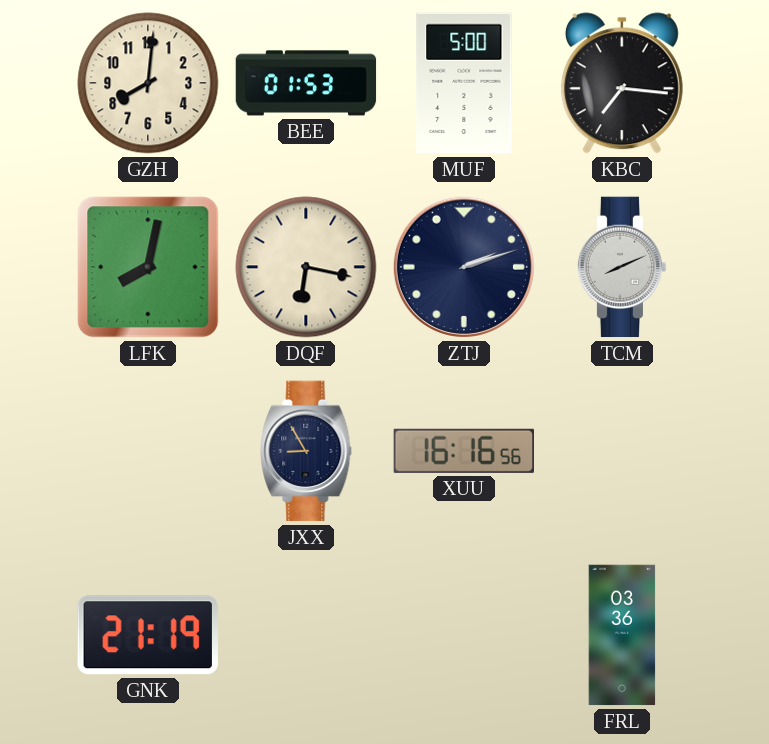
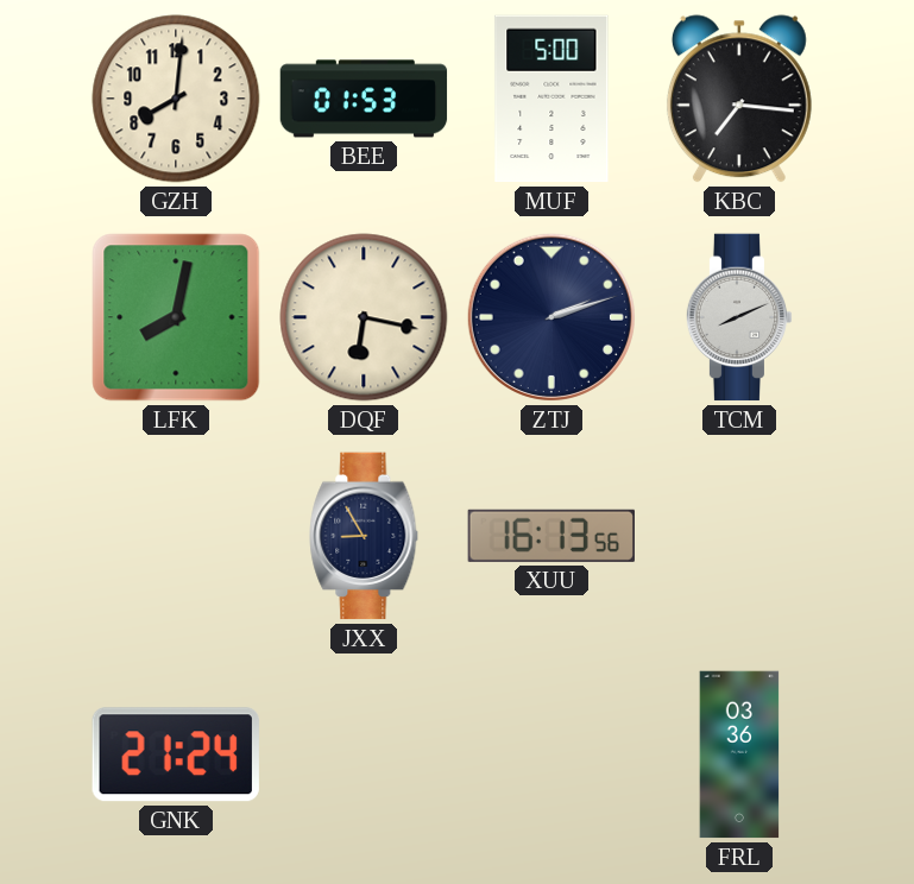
XUU: 16:16 -> 16:13
GNK: 21:19 -> 21:24
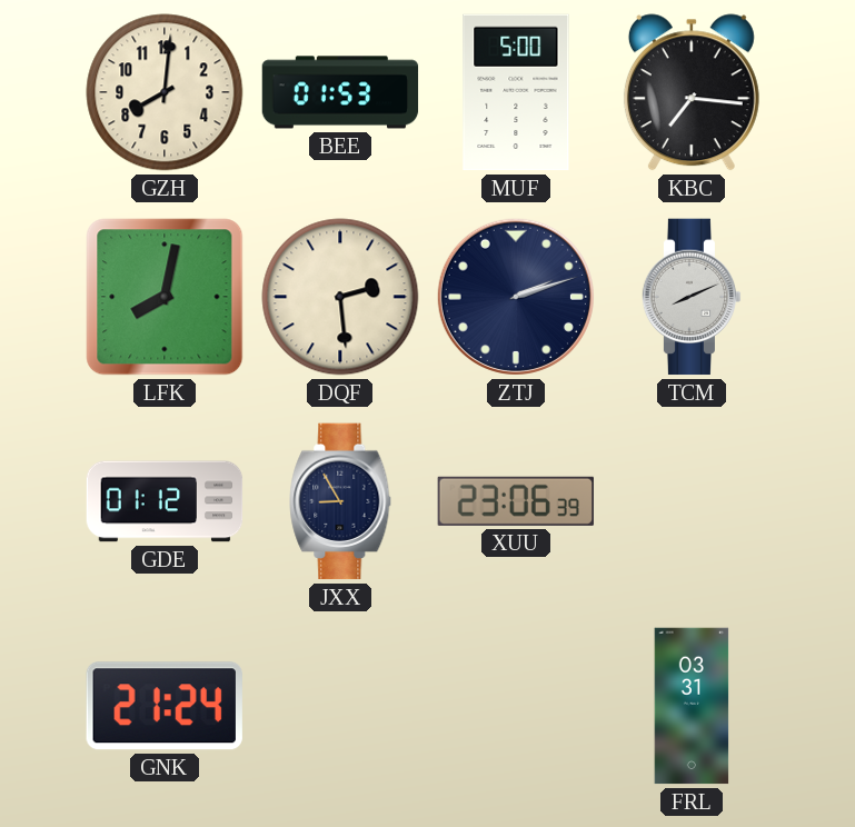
DQF: 6:17 -> 2:29
GDE: none -> 01:12
XUU: 16:13 -> 23:06
FRL: 03:36 -> 03:31
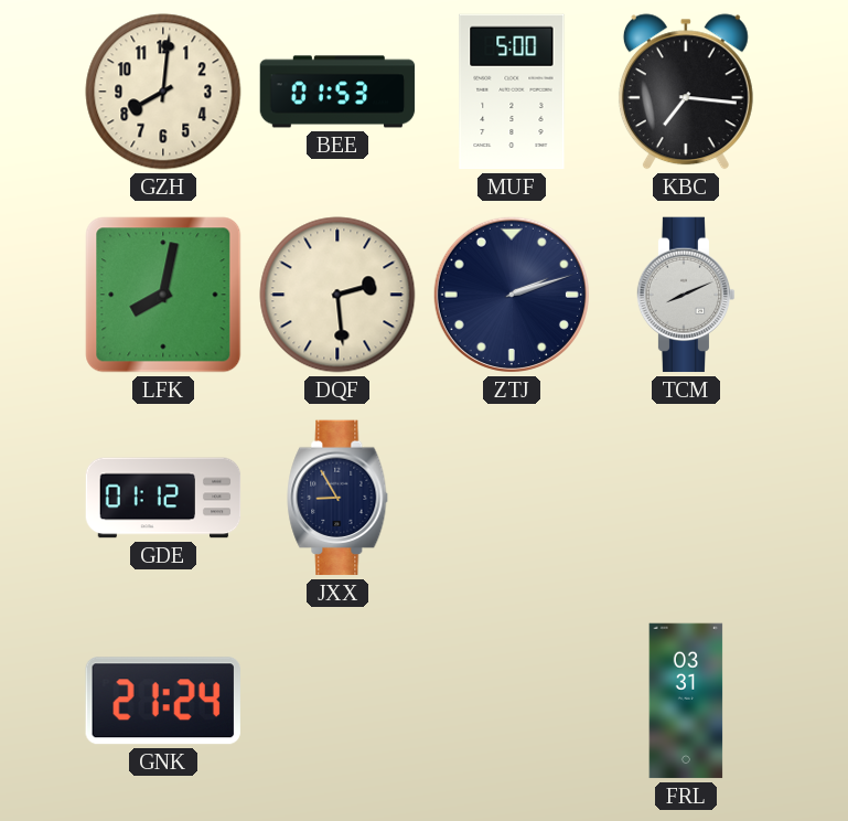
XUU: 23:06 -> none
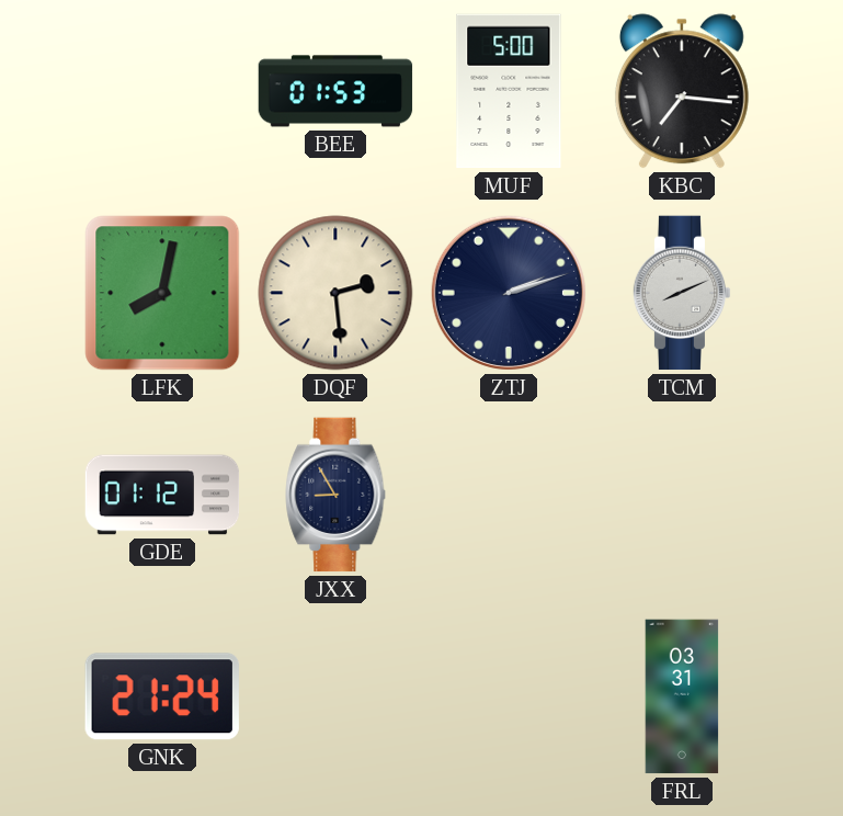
GZH: 8:01 -> none
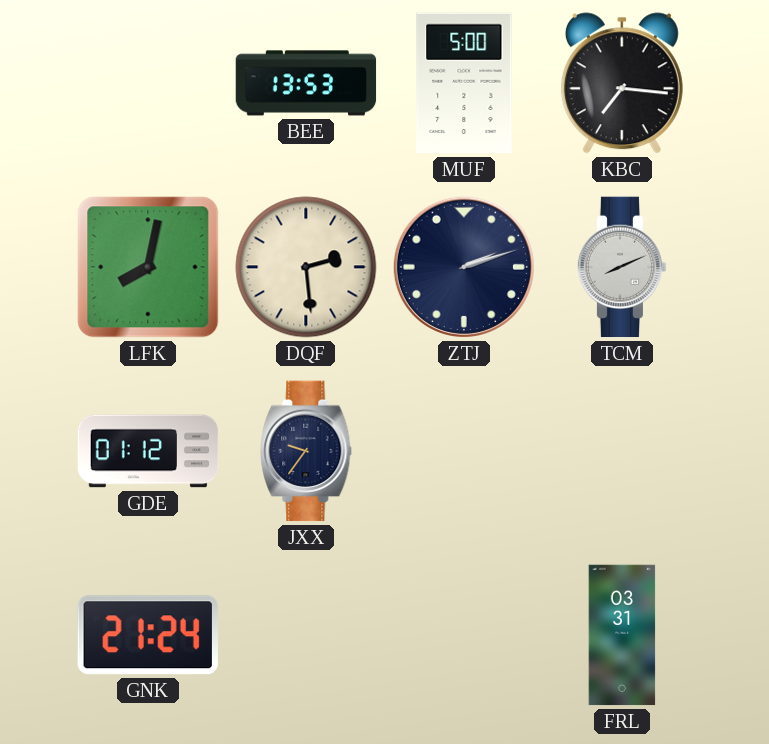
BEE: 01:53 -> 13:53
JXX: 8:55 -> 9:36
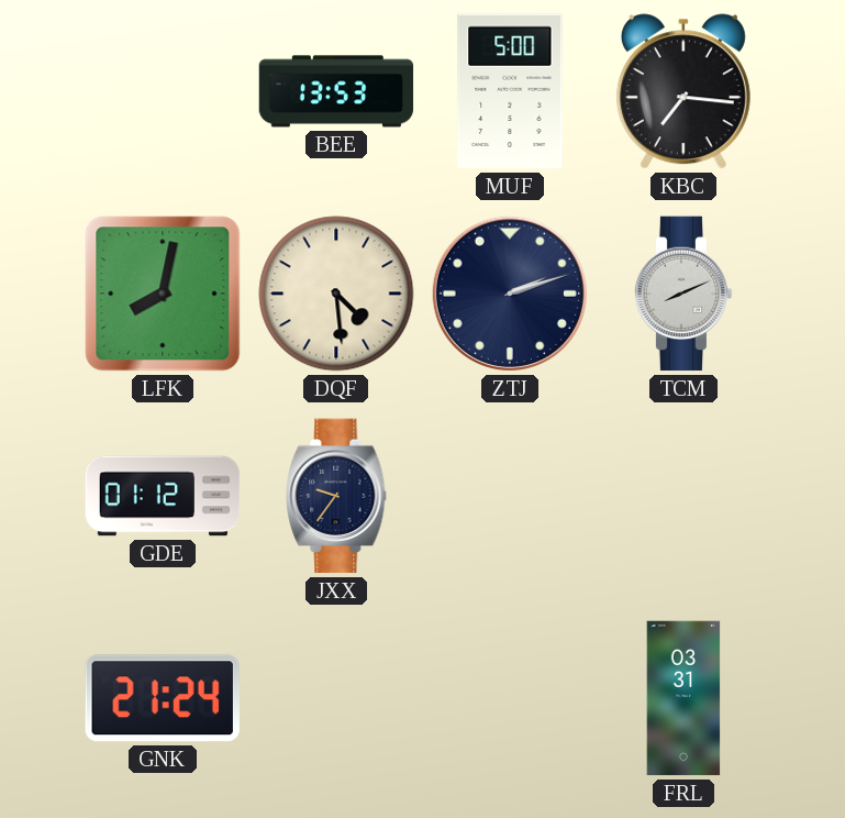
DQF: 2:29 -> 4:29
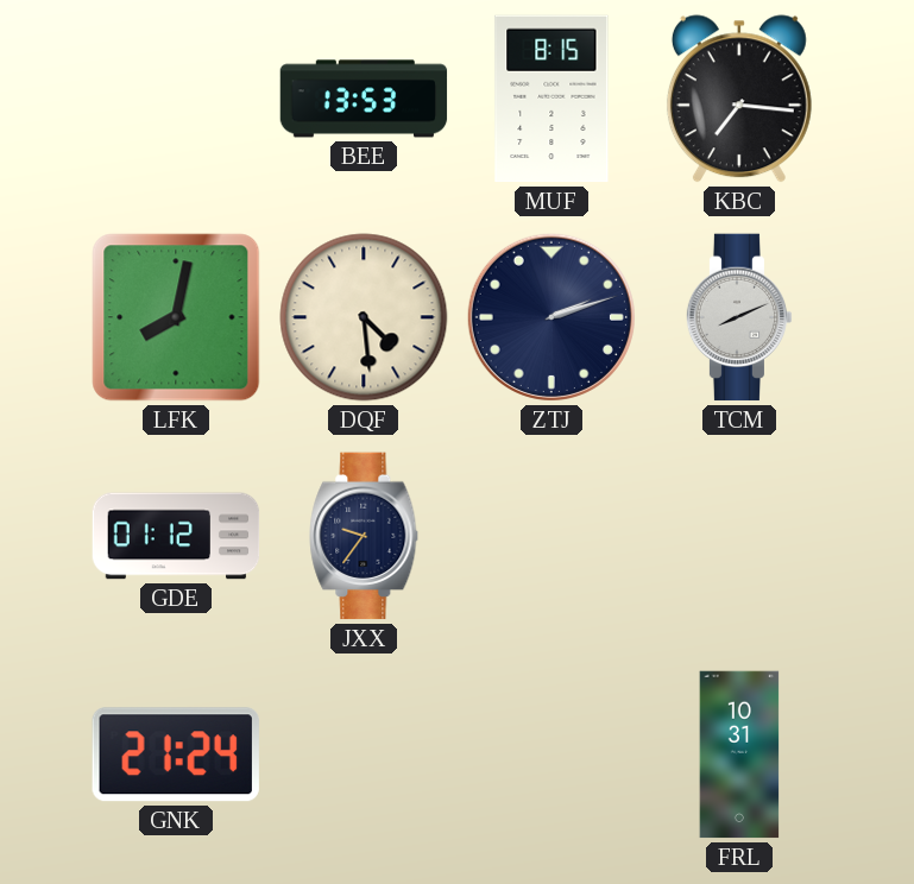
MUF: 5:00 -> 8:15
FRL: 03:31 -> 10:31
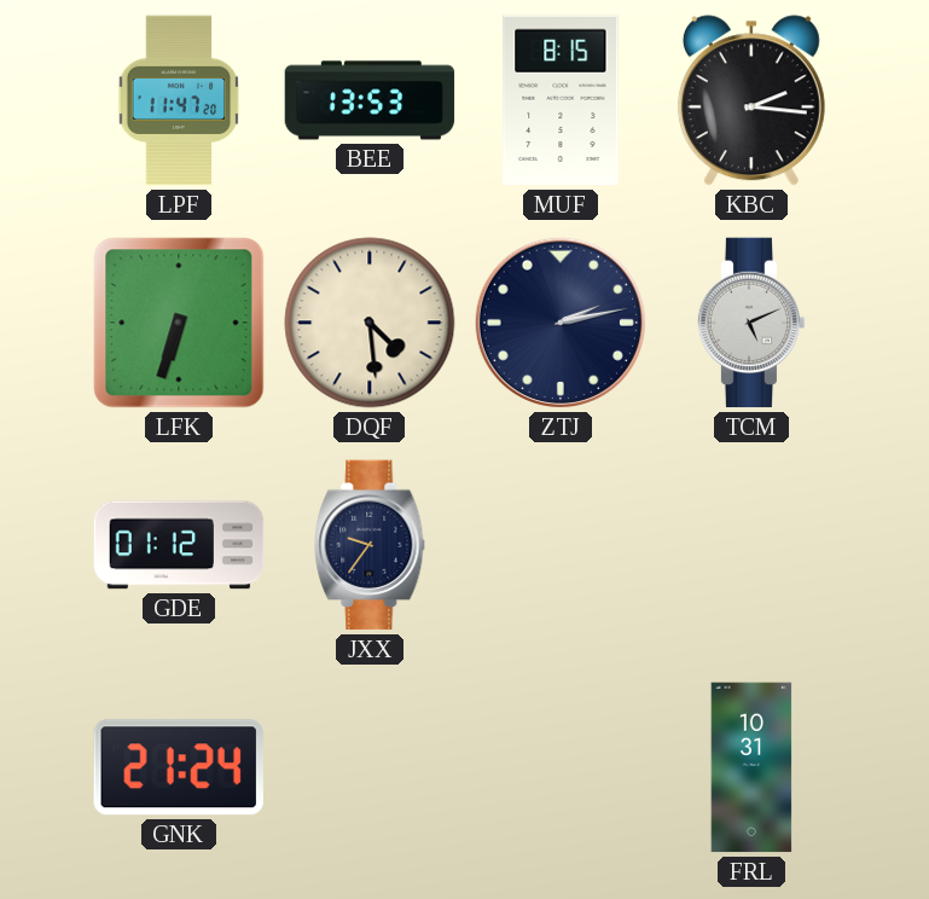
LPF: none -> 11:47
KBC: 7:16 -> 2:16
LFK: 8:02 -> 6:33
ZTJ: 2:12 -> 2:13
TCM: 8:11 -> 5:11
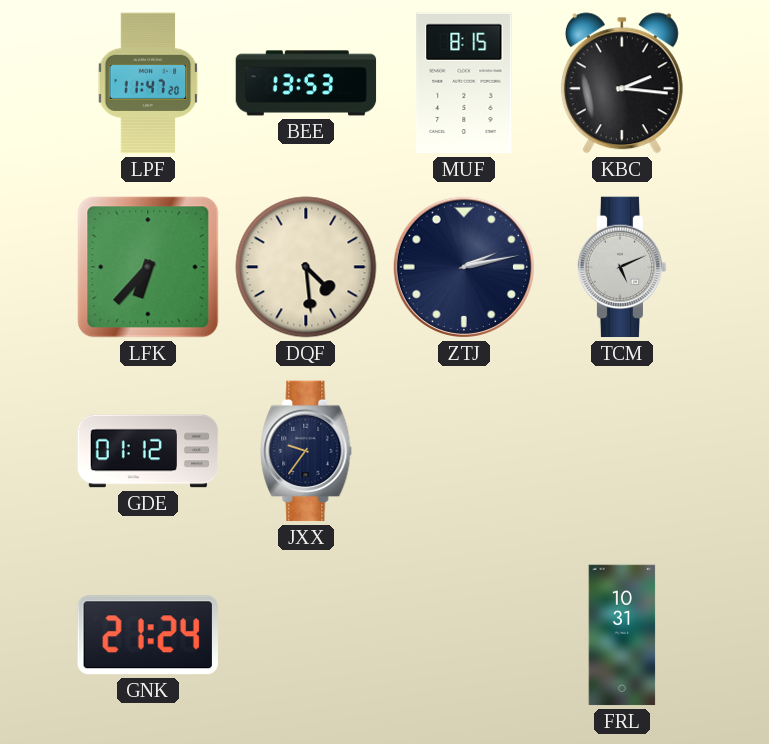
LFK: 6:33 -> 6:37
